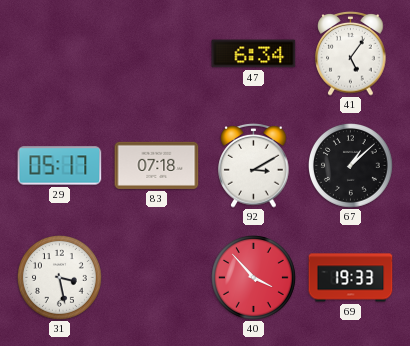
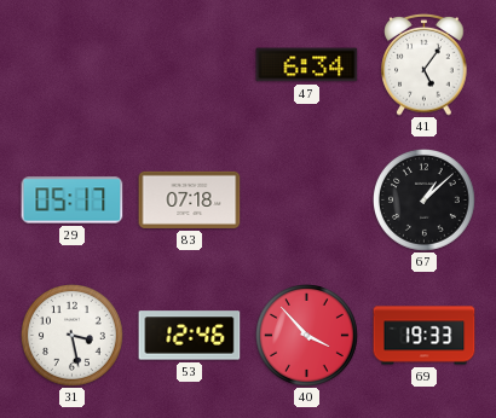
92: 3:10 -> none
53: none -> 12:46
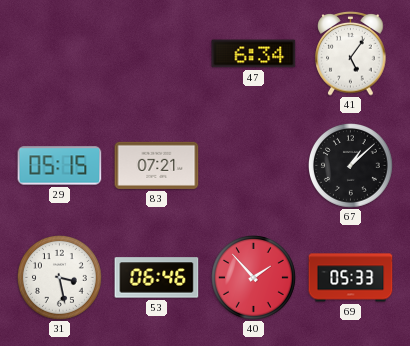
29: 05:17 -> 05:15
83: 07:18 -> 07:21
53: 12:46 -> 06:46
40: 3:53 -> 1:53
69: 19:33 -> 05:33
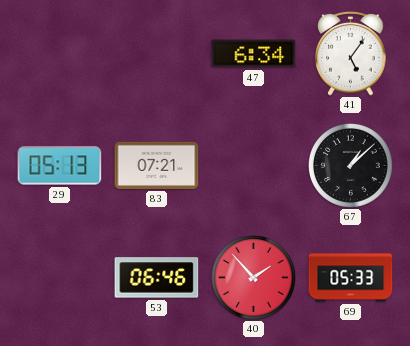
29: 05:15 -> 05:13
31: 3:28 -> none
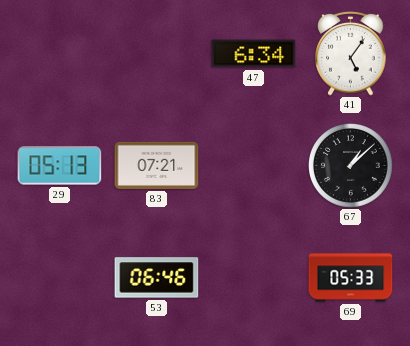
40: 1:53 -> none
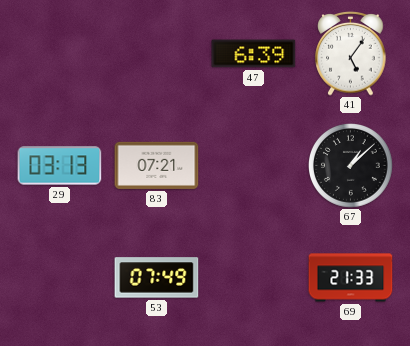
47: 6:34 -> 6:39
29: 05:13 -> 03:13
53: 06:46 -> 07:49
69: 05:33 -> 21:33
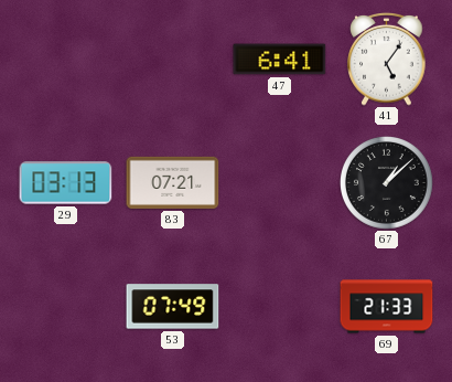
47: 6:39 -> 6:41
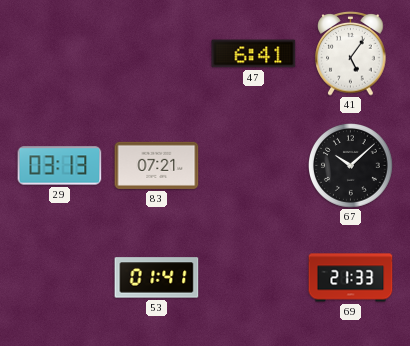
67: 1:08 -> 10:08
53: 07:49 -> 01:41
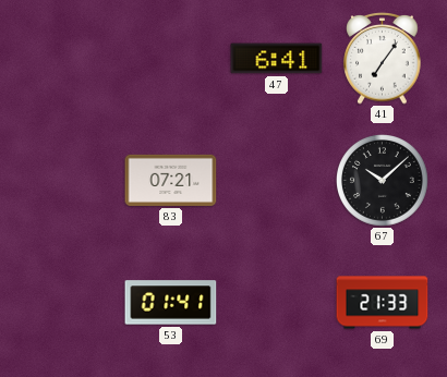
41: 5:06 -> 7:06
29: 03:13 -> none
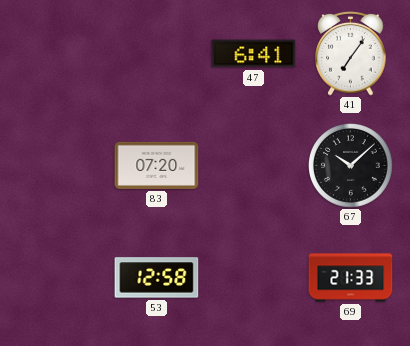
83: 07:21 -> 07:20
53: 01:41 -> 12:58
